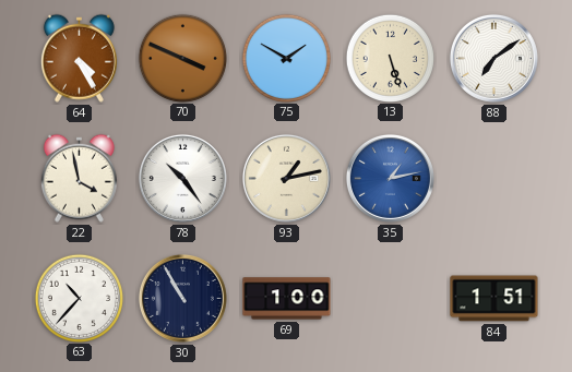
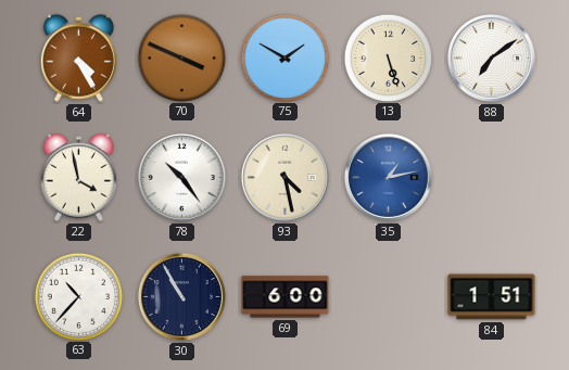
93: 1:13 -> 4:28
69: 1:00 -> 6:00
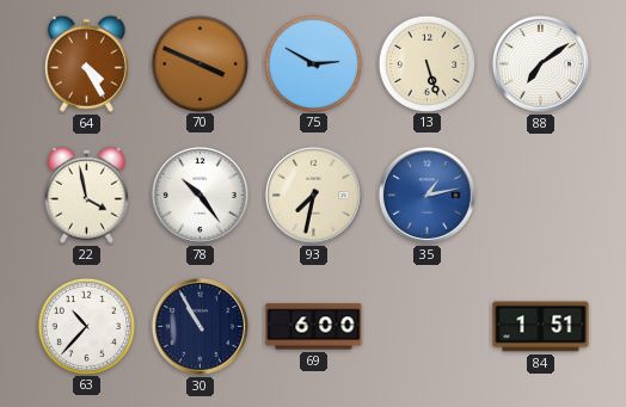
75: 1:50 -> 2:50
93: 4:28 -> 7:32
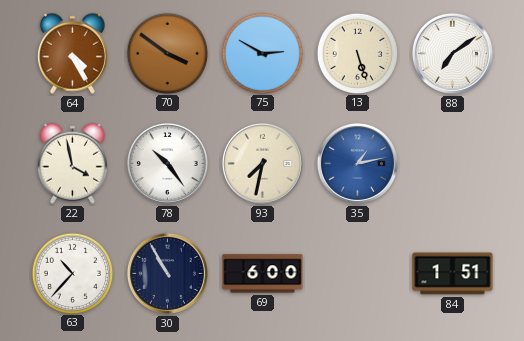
70: 3:49 -> 3:51
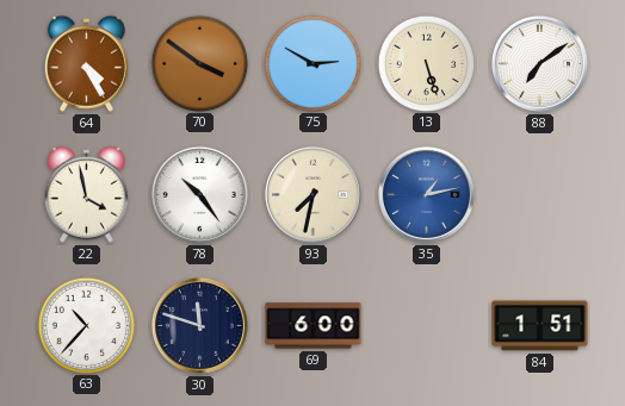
30: 10:55 -> 11:48
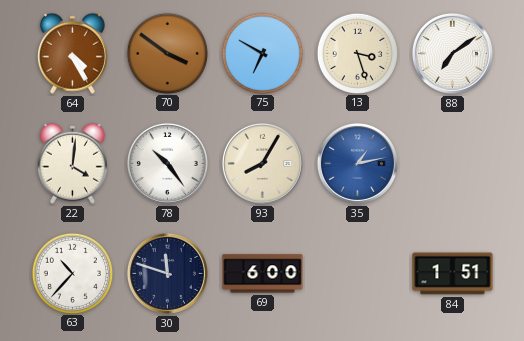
75: 2:50 -> 6:50
13: 5:27 -> 3:27
22: 3:58 -> 4:01
93: 7:32 -> 8:05
